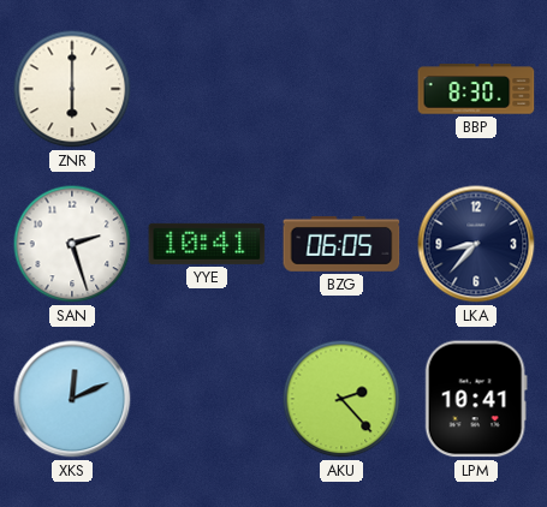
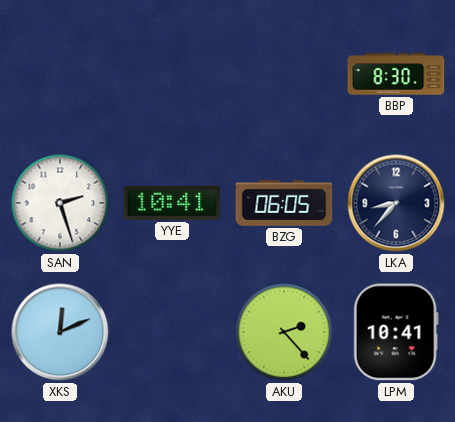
ZNR: 6:00 -> none
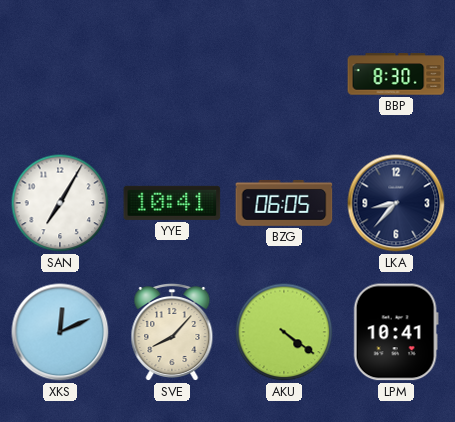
SAN: 2:27 -> 7:05
SVE: none -> 8:07
AKU: 2:23 -> 4:21
